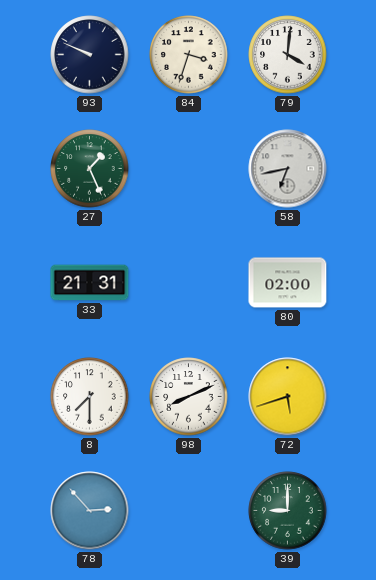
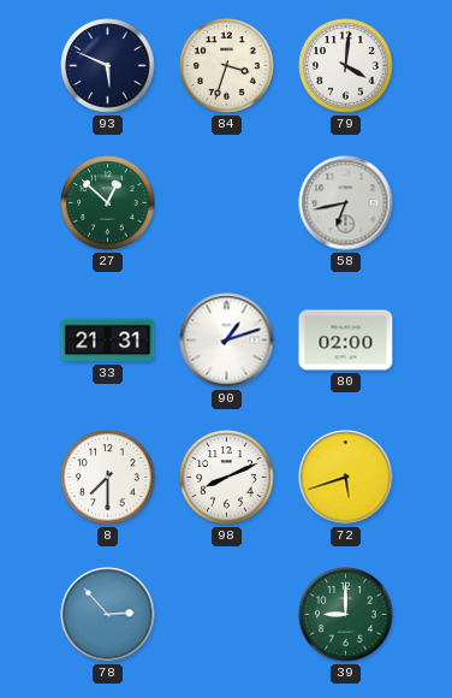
93: 9:49 -> 5:49
27: 1:26 -> 12:52
90: none -> 1:12
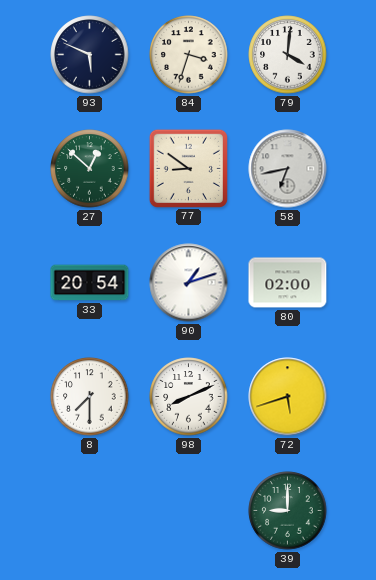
77: none -> 8:51
33: 21:31 -> 20:54
78: 2:53 -> none
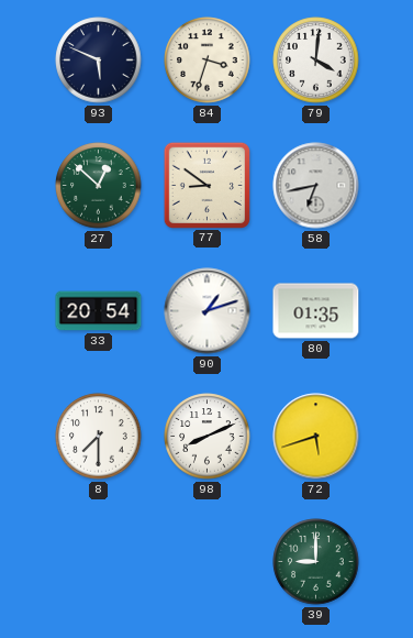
80: 02:00 -> 01:35
